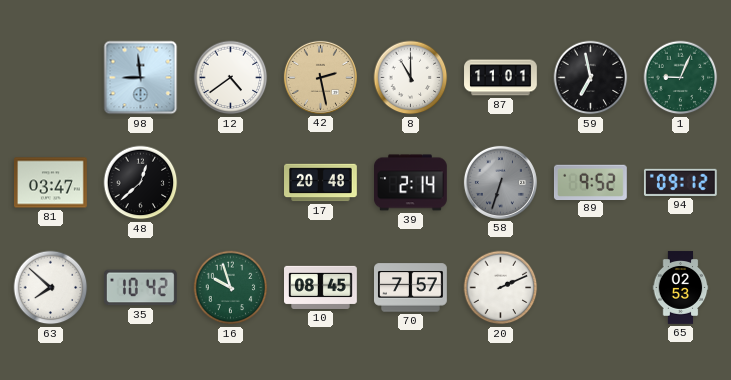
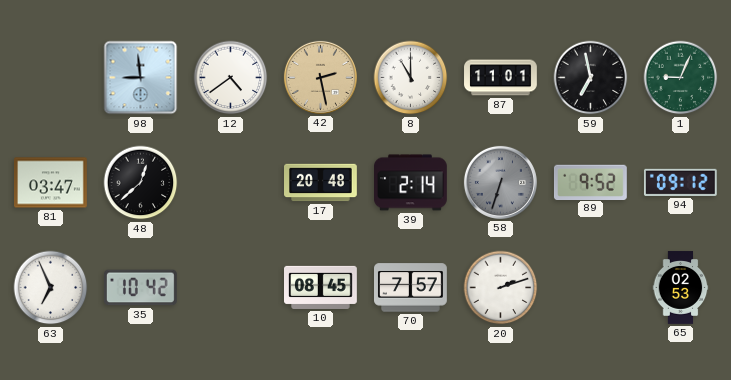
63: 7:52 -> 6:56
16: 9:57 -> none
20: 2:11 -> 2:12
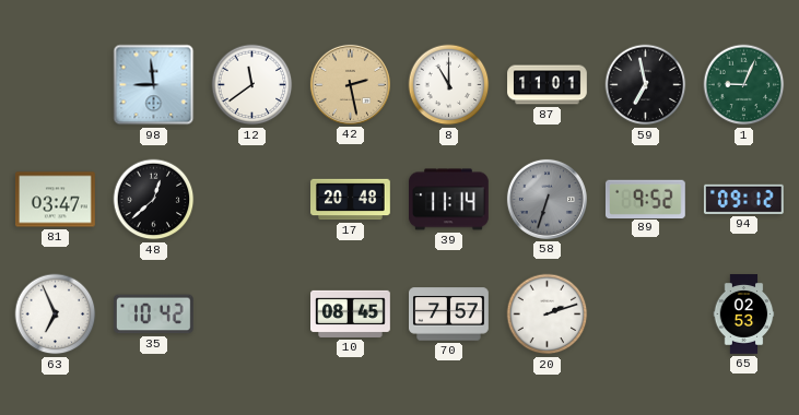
12: 4:39 -> 11:39
39: 2:14 -> 11:14
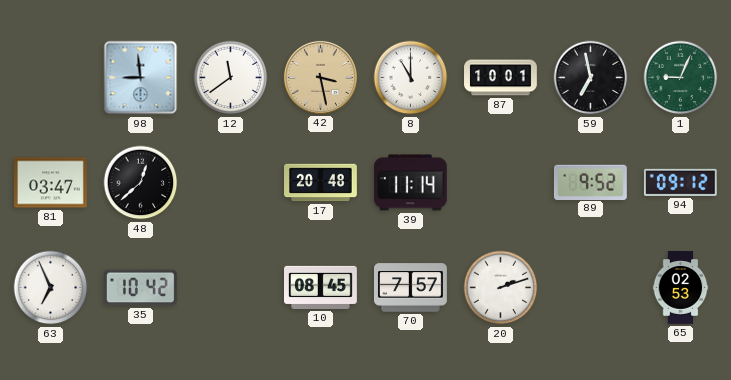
42: 2:28 -> 3:28
87: 11:01 -> 10:01
58: 6:33 -> none
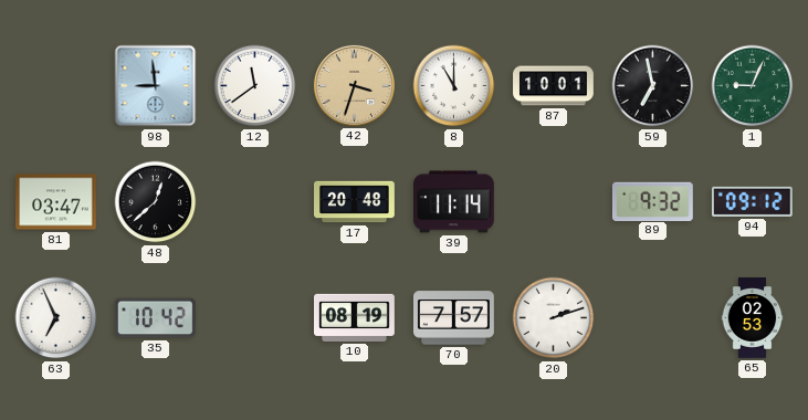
42: 3:28 -> 3:33
89: 9:52 -> 9:32
10: 08:45 -> 08:19
